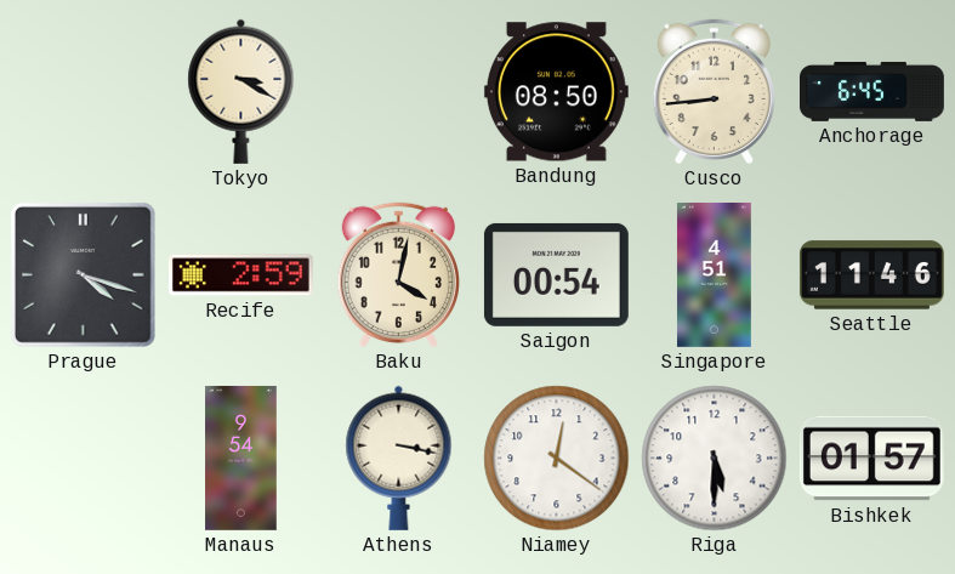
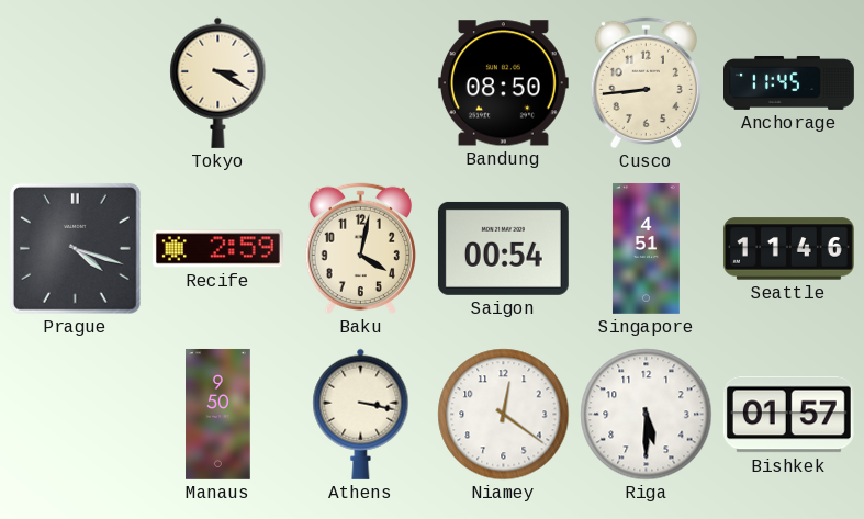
Anchorage: 6:45 -> 11:45
Manaus: 9:54 -> 9:50
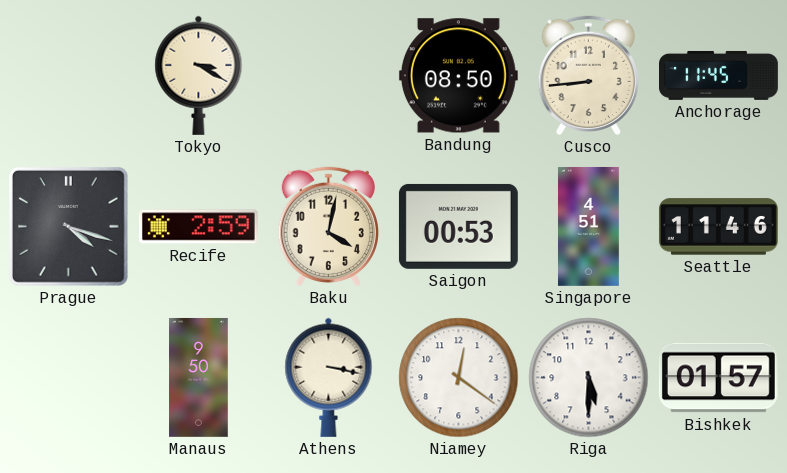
Saigon: 00:54 -> 00:53
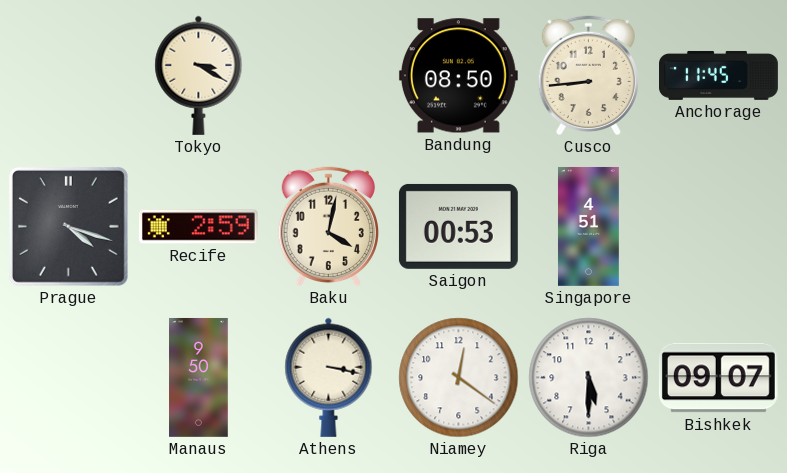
Seattle: 11:46 -> none
Bishkek: 01:57 -> 09:07
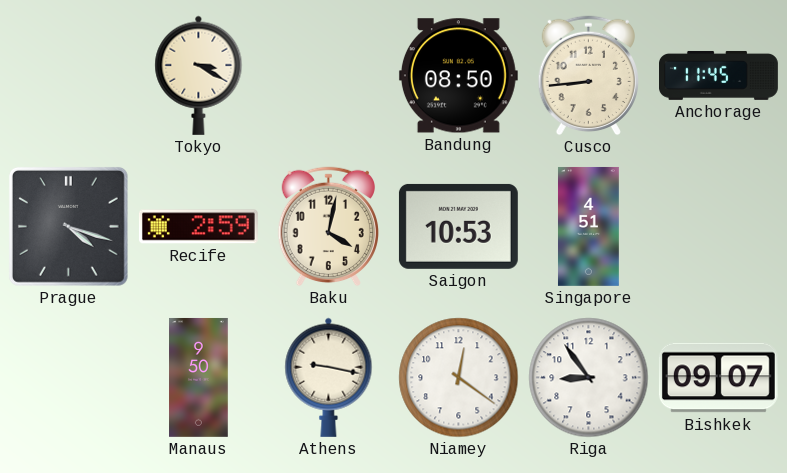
Saigon: 00:53 -> 10:53
Athens: 3:17 -> 9:17
Riga: 5:30 -> 8:54
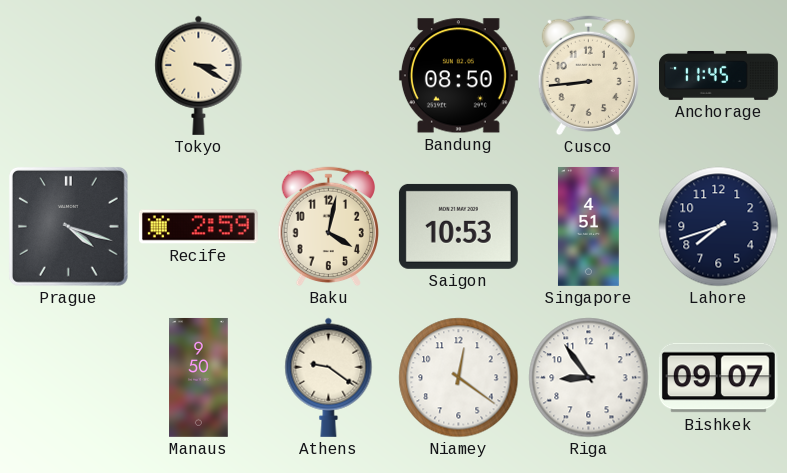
Lahore: none -> 7:42
Athens: 9:17 -> 9:21
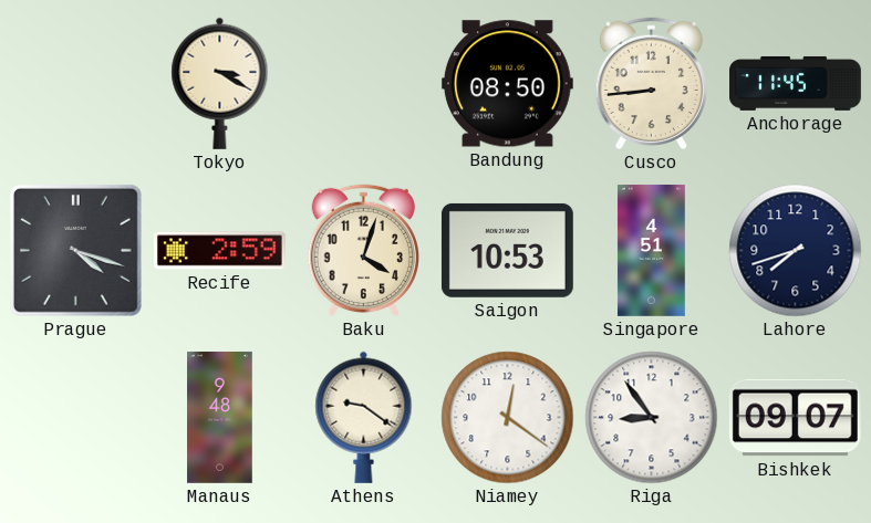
Baku: 4:02 -> 4:03
Manaus: 9:50 -> 9:48
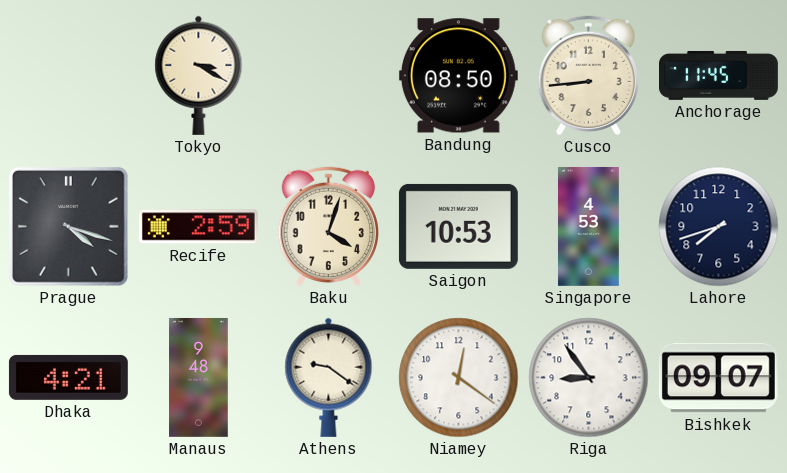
Singapore: 4:51 -> 4:53
Dhaka: none -> 4:21
